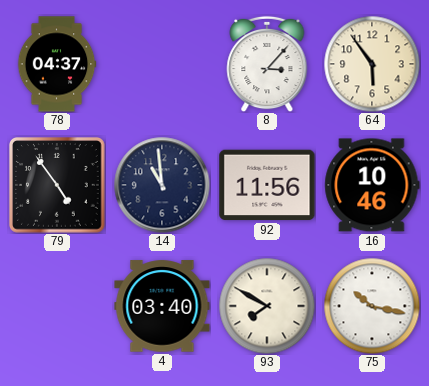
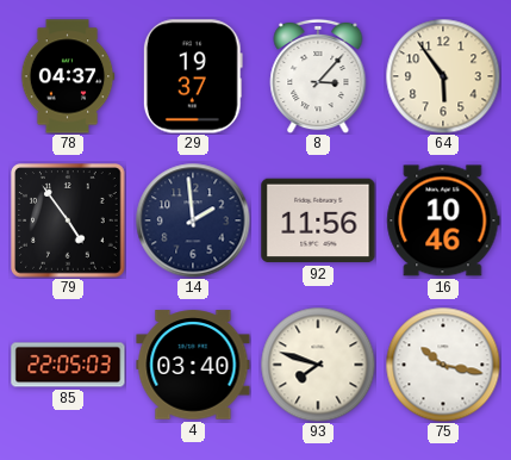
29: none -> 19:37
14: 10:59 -> 1:59
85: none -> 22:05
93: 7:50 -> 7:48
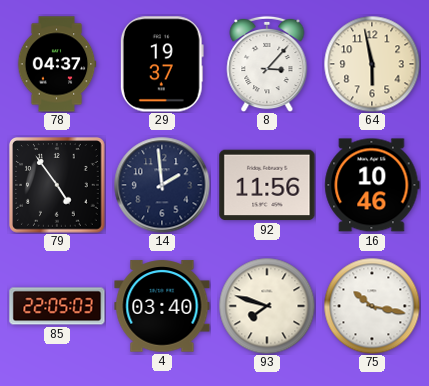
64: 5:54 -> 5:58
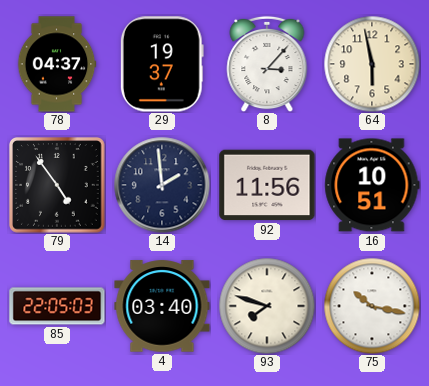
16: 10:46 -> 10:51
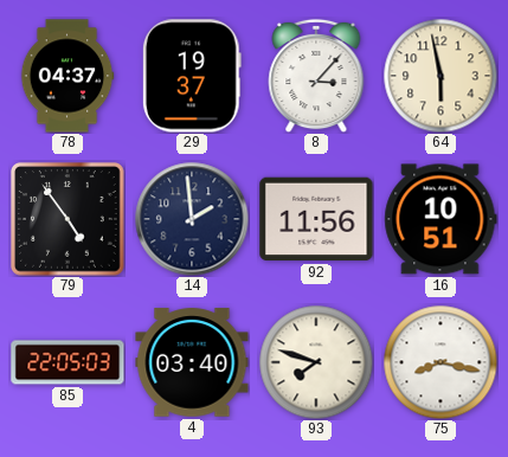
75: 10:17 -> 8:17
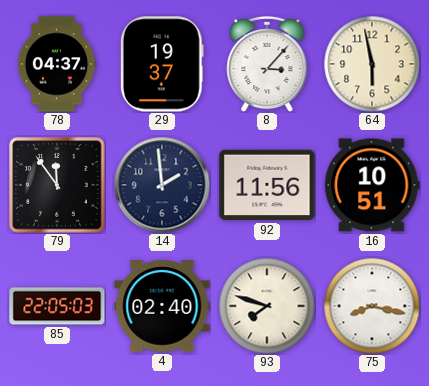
79: 4:54 -> 11:54
4: 03:40 -> 02:40
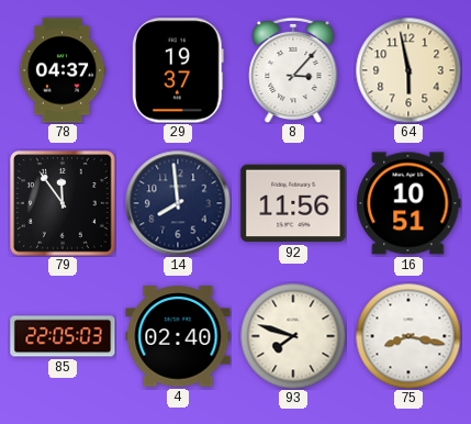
14: 1:59 -> 7:59
